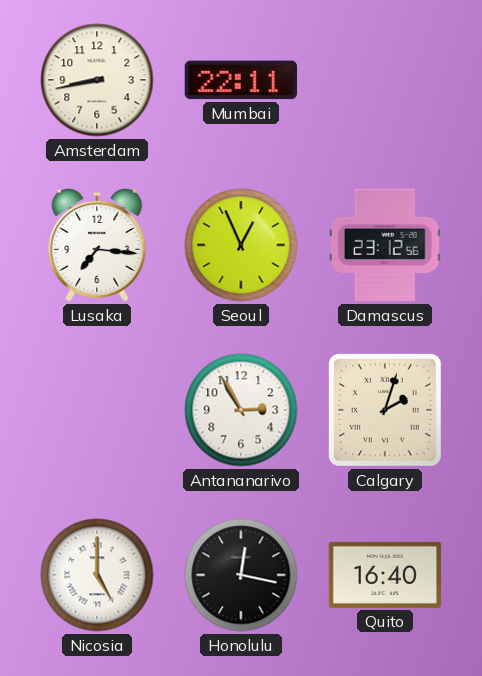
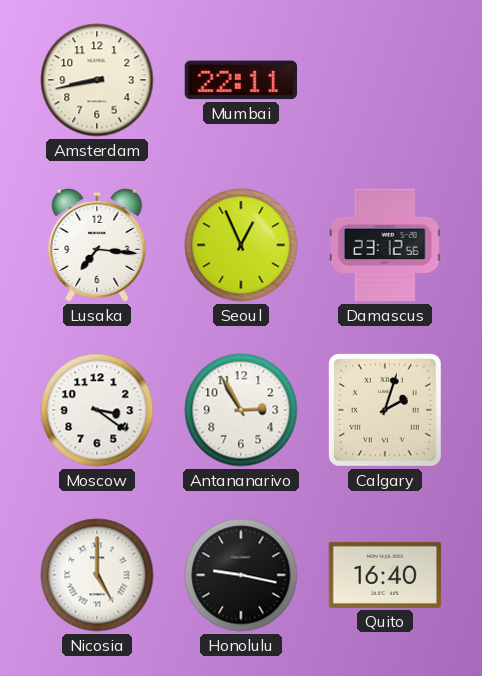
Moscow: none -> 3:21
Honolulu: 12:17 -> 9:17
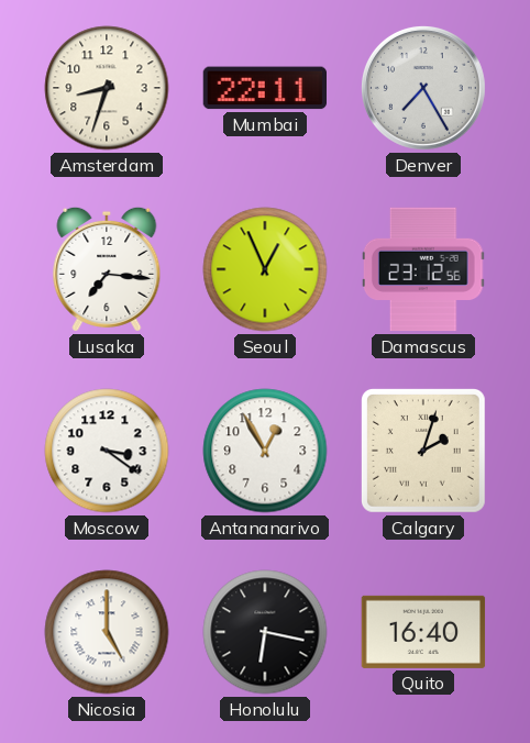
Amsterdam: 8:43 -> 8:33
Denver: none -> 7:25
Antananarivo: 2:55 -> 12:55
Honolulu: 9:17 -> 6:17
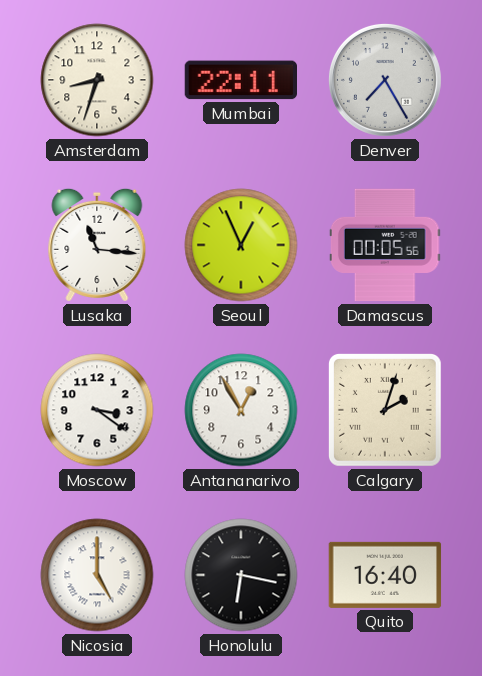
Lusaka: 7:16 -> 11:16
Damascus: 23:12 -> 00:05
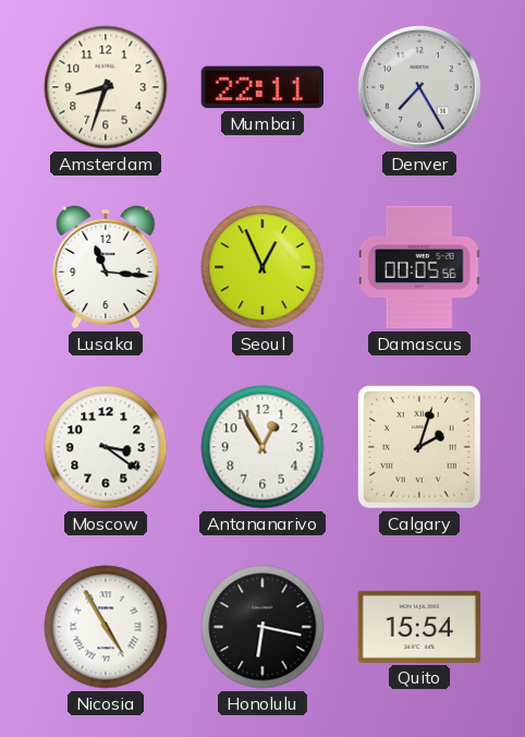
Nicosia: 5:00 -> 4:55
Quito: 16:40 -> 15:54
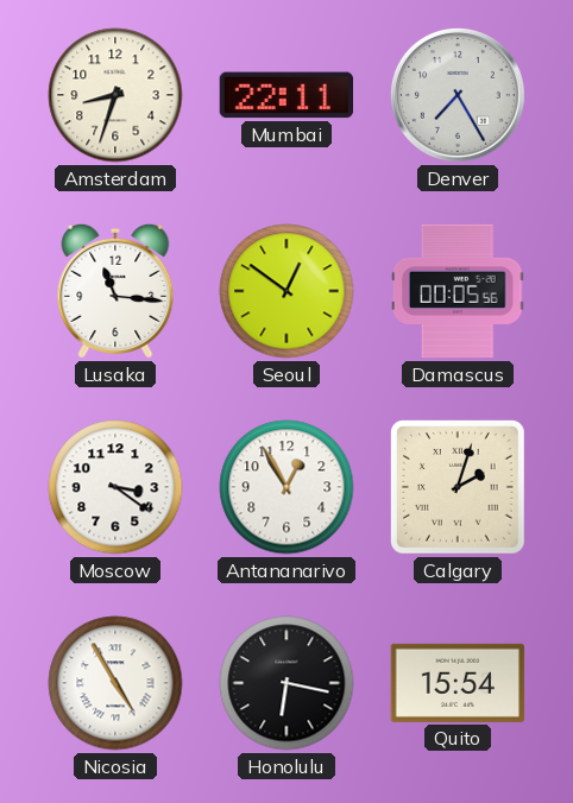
Seoul: 12:56 -> 12:51
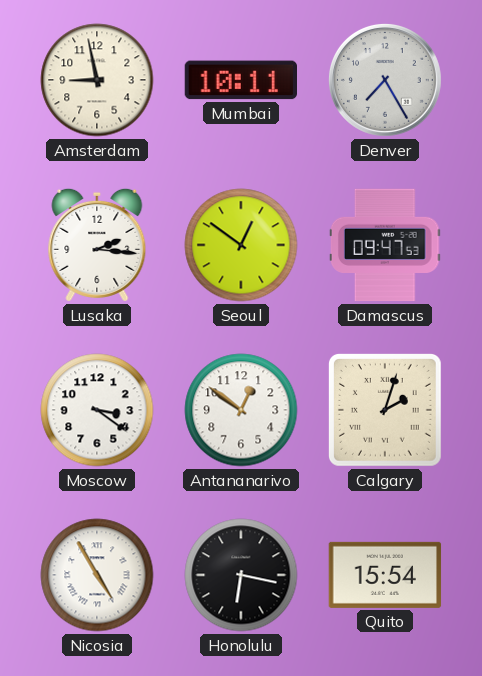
Amsterdam: 8:33 -> 8:58
Mumbai: 22:11 -> 10:11
Lusaka: 11:16 -> 2:16
Damascus: 00:05 -> 09:47
Antananarivo: 12:55 -> 12:51
